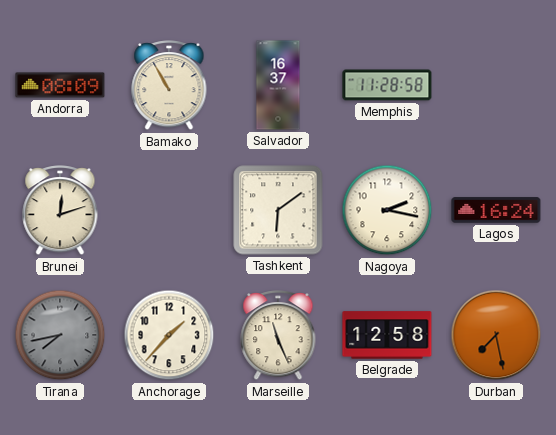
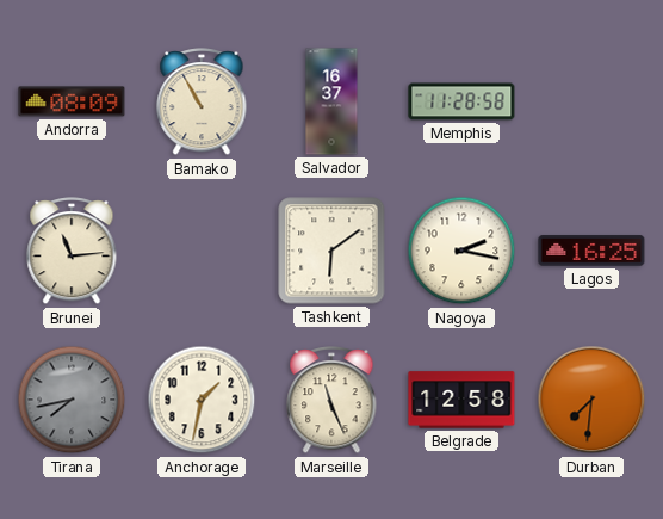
Brunei: 12:12 -> 11:14
Lagos: 16:24 -> 16:25
Anchorage: 1:37 -> 1:32
Durban: 7:28 -> 7:31
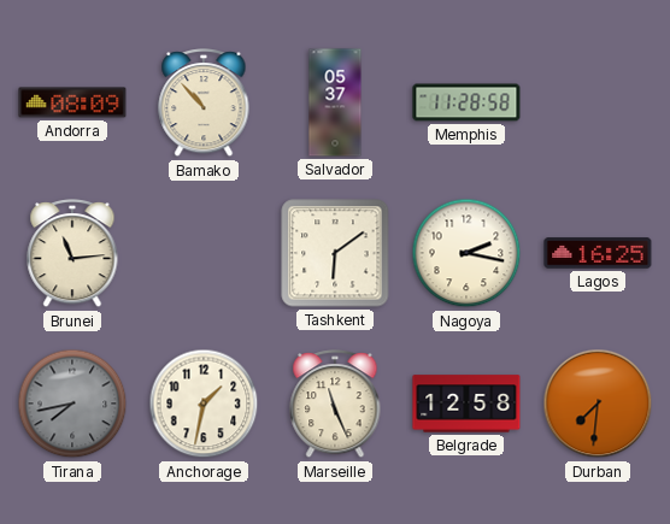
Bamako: 10:55 -> 10:53
Salvador: 16:37 -> 05:37
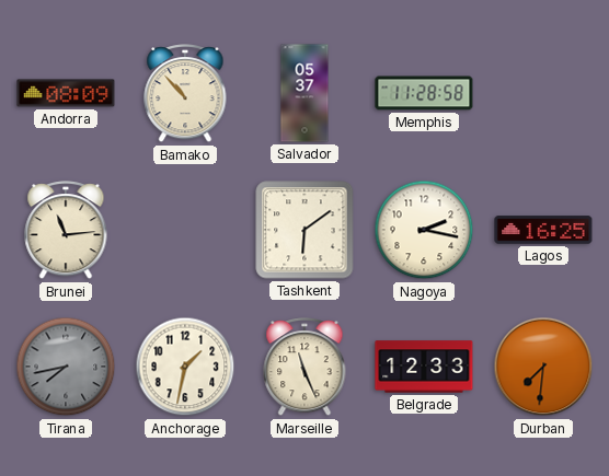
Belgrade: 12:58 -> 12:33
